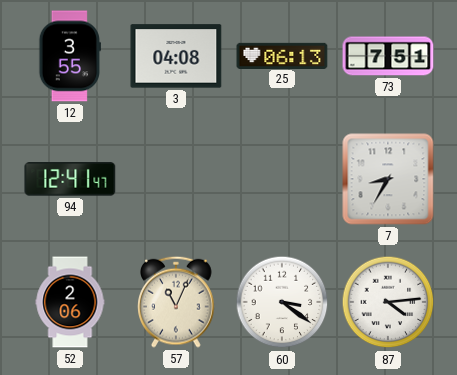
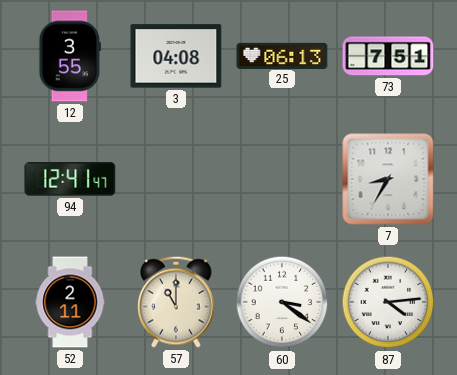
52: 2:06 -> 2:11
57: 11:04 -> 11:00
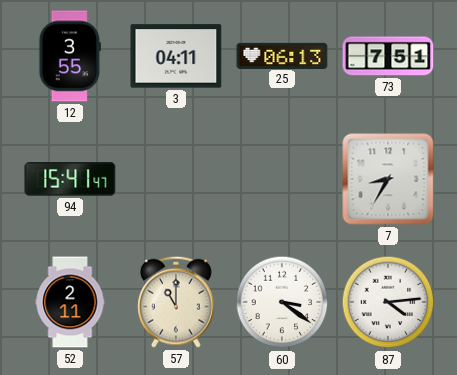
3: 04:08 -> 04:11
94: 12:41 -> 15:41
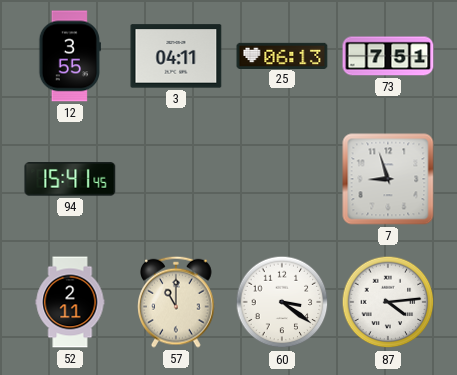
94: 15:41:47 -> 15:41:45
7: 8:35 -> 8:57
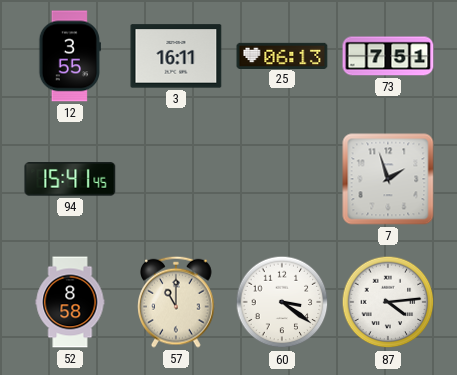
3: 04:11 -> 16:11
7: 8:57 -> 1:57
52: 2:11 -> 8:58
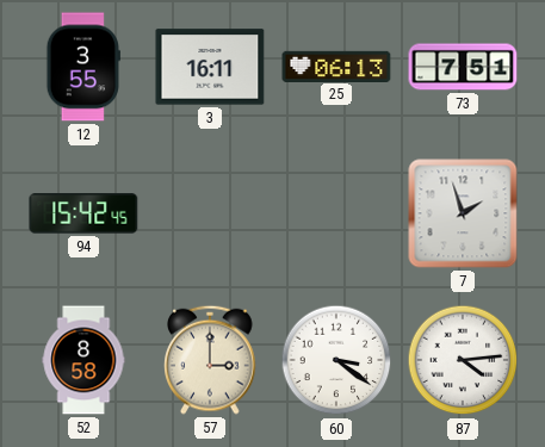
94: 15:41 -> 15:42
57: 11:00 -> 3:00
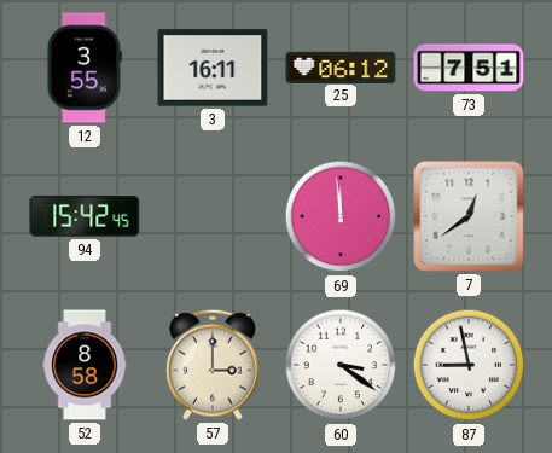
25: 06:13 -> 06:12
69: none -> 11:59
7: 1:57 -> 12:39
87: 4:14 -> 8:58
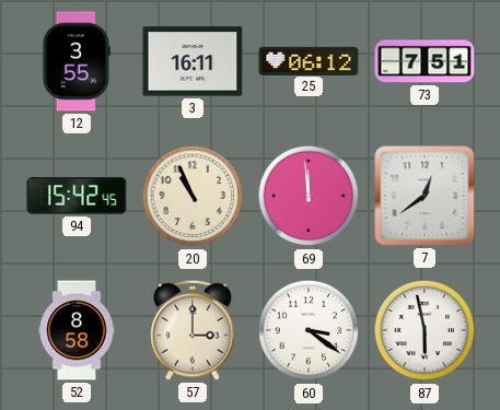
20: none -> 10:56
87: 8:58 -> 5:58
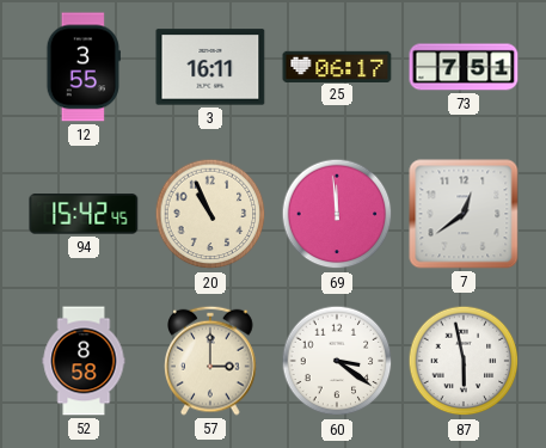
25: 06:12 -> 06:17
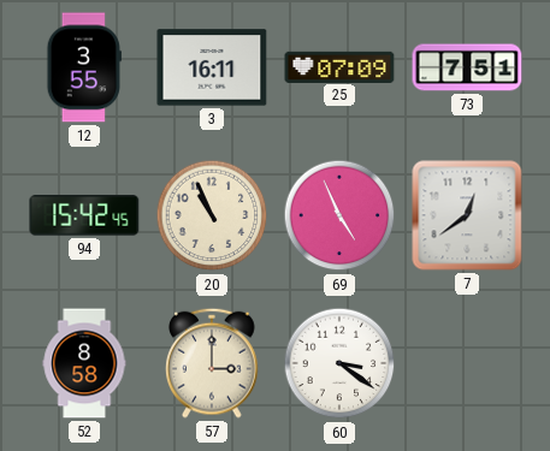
25: 06:17 -> 07:09
69: 11:59 -> 4:56
87: 5:58 -> none
